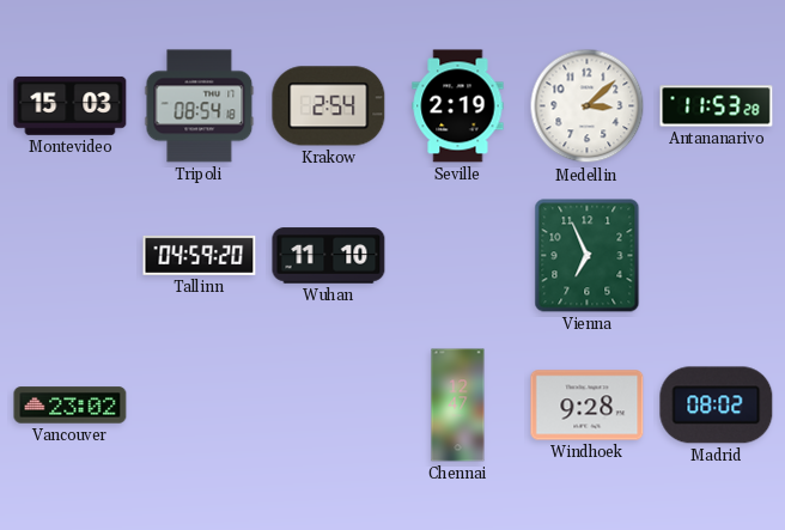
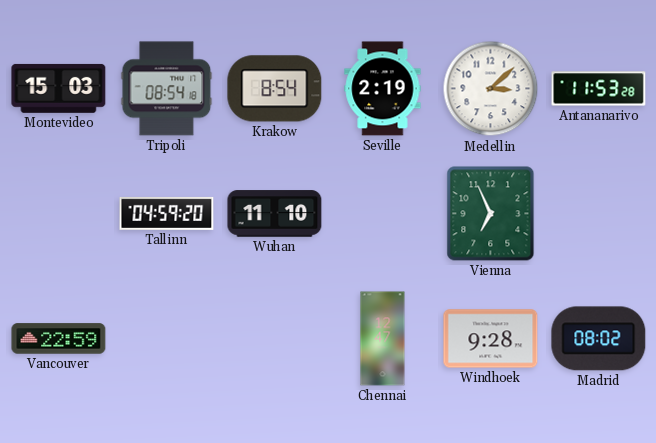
Krakow: 2:54 -> 8:54
Vancouver: 23:02 -> 22:59
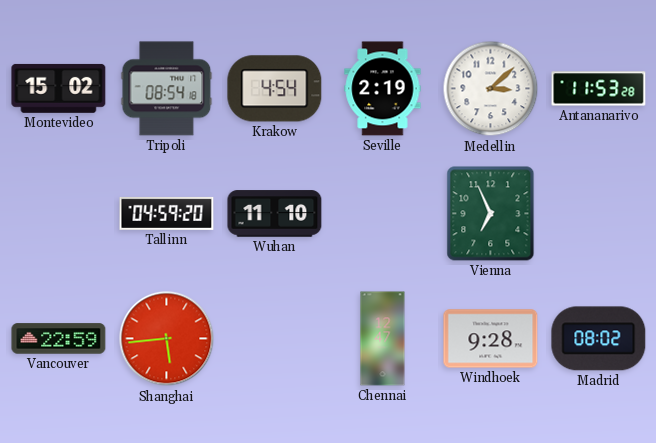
Montevideo: 15:03 -> 15:02
Krakow: 8:54 -> 4:54
Shanghai: none -> 5:44
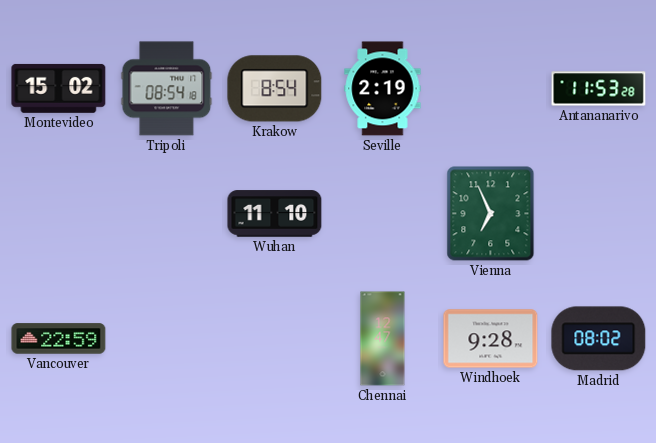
Krakow: 4:54 -> 8:54
Medellin: 3:08 -> none
Tallinn: 04:59 -> none
Shanghai: 5:44 -> none
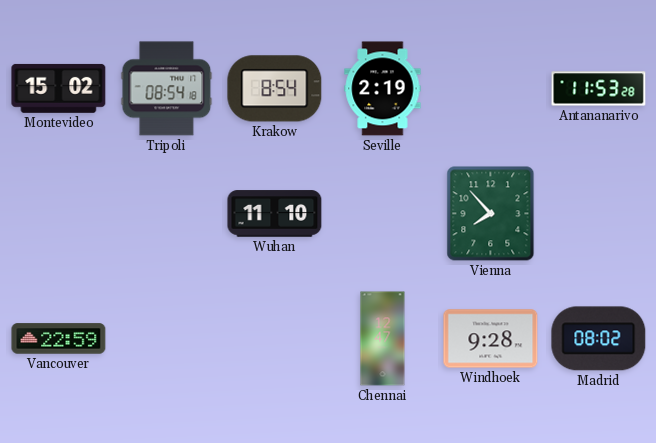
Vienna: 6:56 -> 7:53
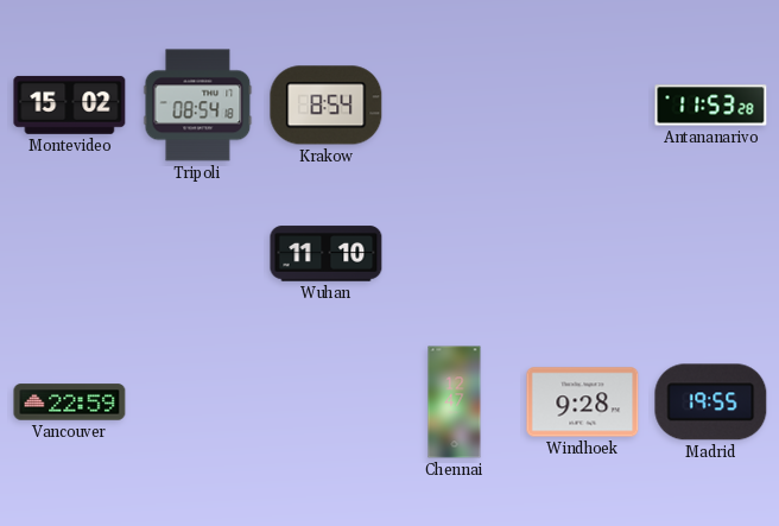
Seville: 2:19 -> none
Vienna: 7:53 -> none
Madrid: 08:02 -> 19:55
